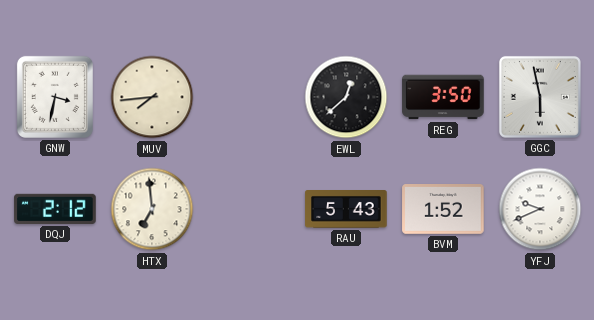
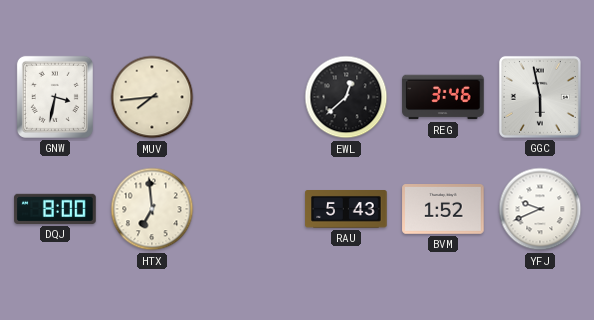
REG: 3:50 -> 3:46
DQJ: 2:12 -> 8:00
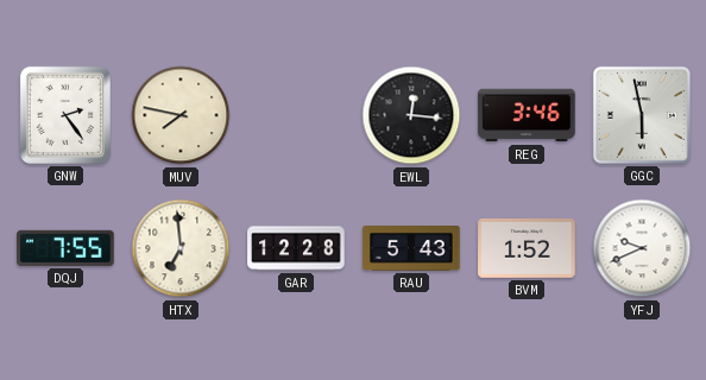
GNW: 3:32 -> 2:24
MUV: 7:44 -> 7:47
EWL: 12:38 -> 12:16
DQJ: 8:00 -> 7:55
GAR: none -> 12:28
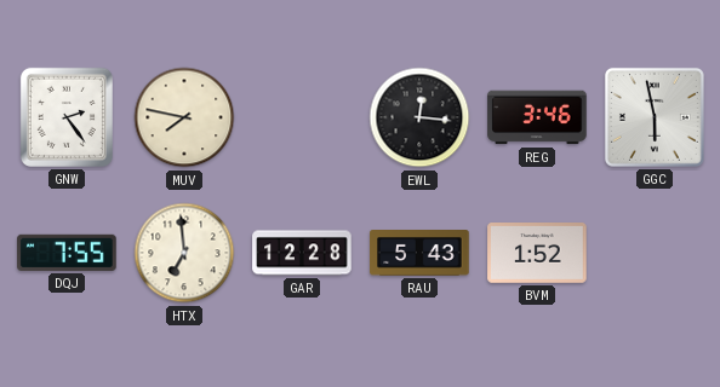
YFJ: 9:41 -> none
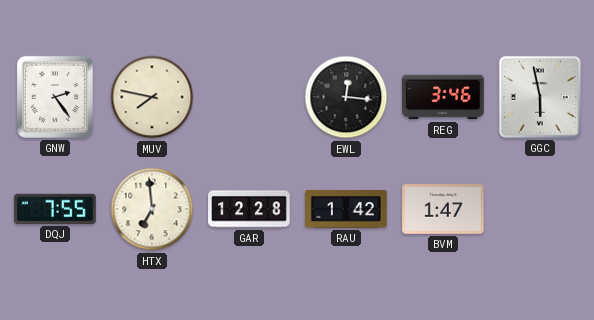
RAU: 5:43 -> 1:42
BVM: 1:52 -> 1:47
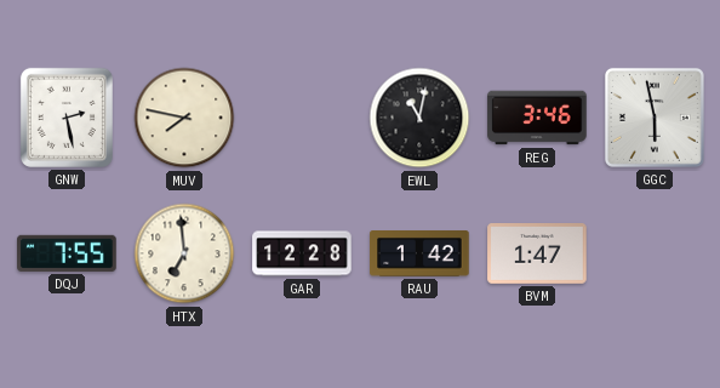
GNW: 2:24 -> 2:28
EWL: 12:16 -> 11:02
